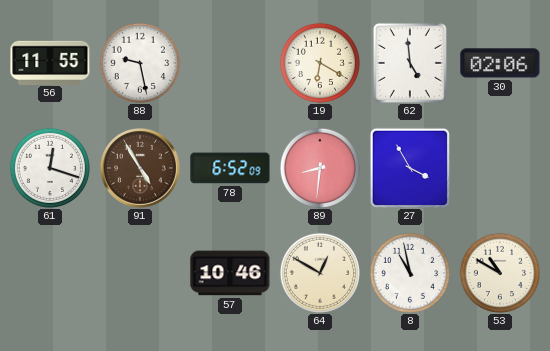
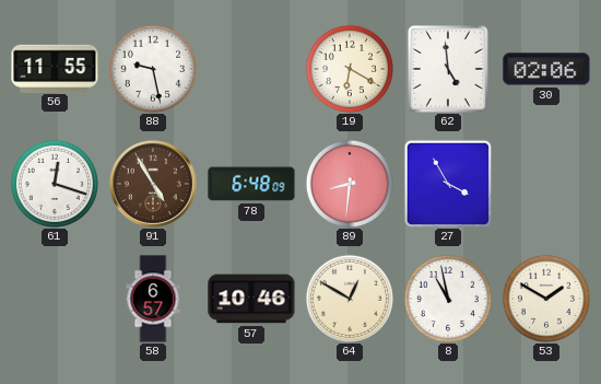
78: 6:52 -> 6:48
58: none -> 6:57
53: 10:50 -> 1:50
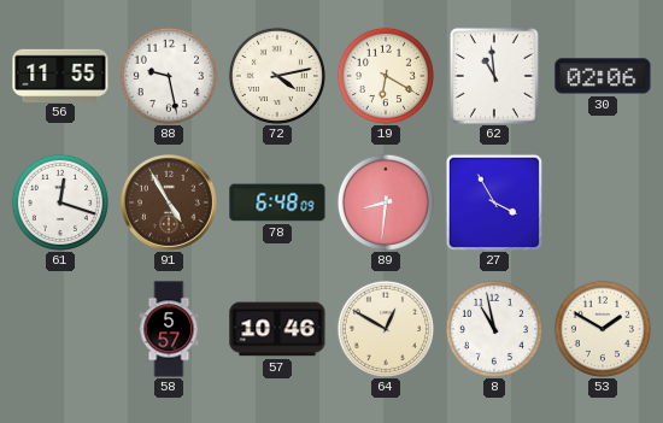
72: none -> 4:13
62: 4:59 -> 10:59
58: 6:57 -> 5:57
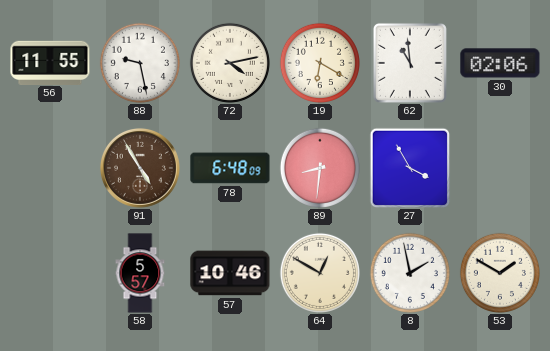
61: 12:18 -> none
8: 10:58 -> 1:58
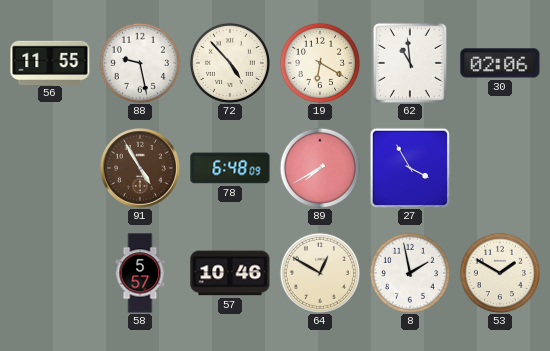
72: 4:13 -> 4:53
89: 8:31 -> 7:40
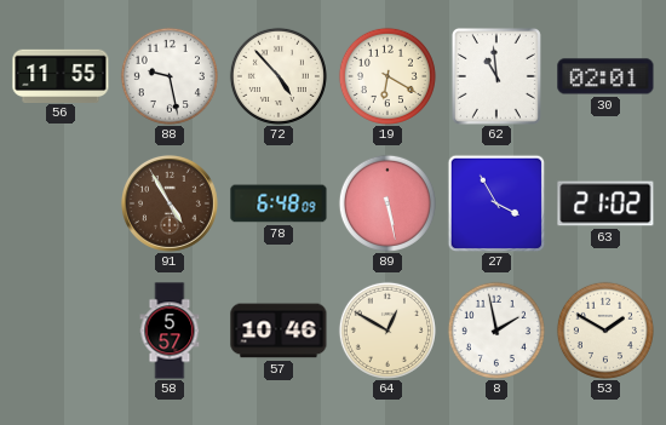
30: 02:06 -> 02:01
89: 7:40 -> 5:28
63: none -> 21:02
